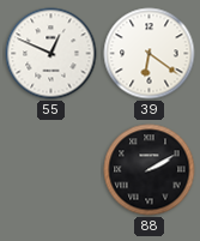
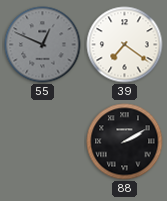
55 dial: white -> grey
39: 6:21 -> 7:21
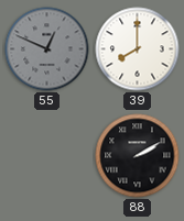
39: 7:21 -> 8:00
